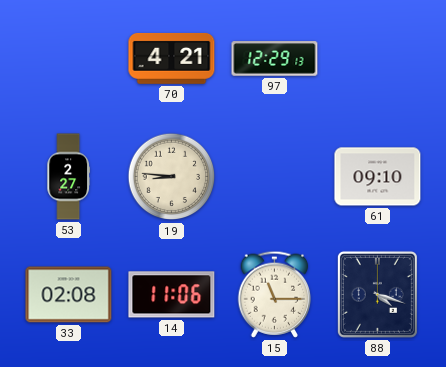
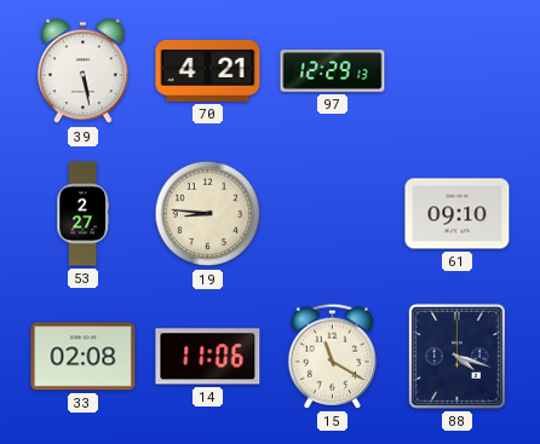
39: none -> 5:28
15: 11:15 -> 11:20
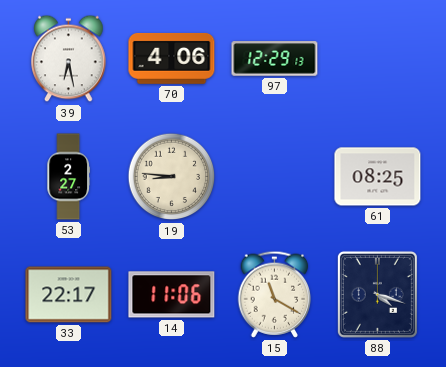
39: 5:28 -> 6:28
70: 4:21 -> 4:06
61: 09:10 -> 08:25
33: 02:08 -> 22:17
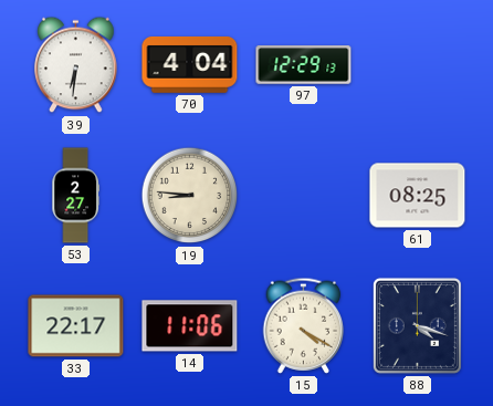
39: 6:28 -> 6:31
70: 4:06 -> 4:04
15: 11:20 -> 4:20
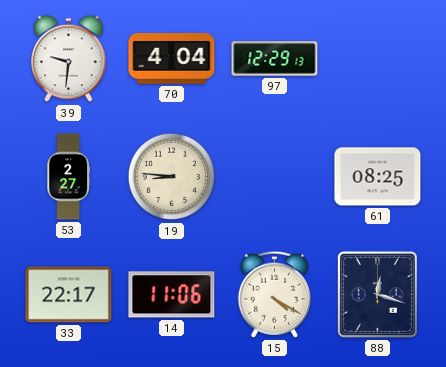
39: 6:31 -> 9:31
88: 4:18 -> 12:18
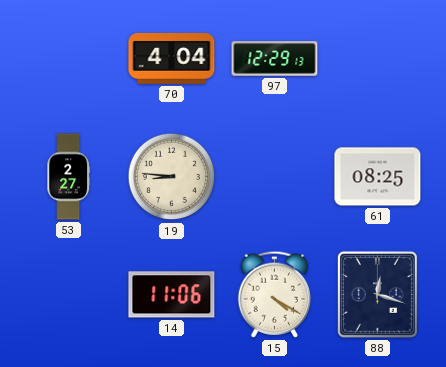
39: 9:31 -> none
33: 22:17 -> none
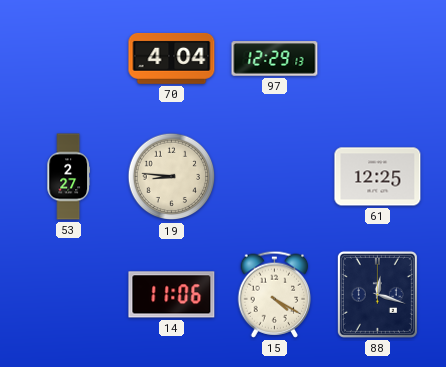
61: 08:25 -> 12:25
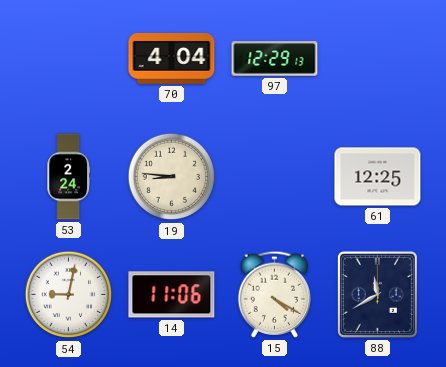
53: 2:27 -> 2:24
54: none -> 9:02
88: 12:18 -> 11:40
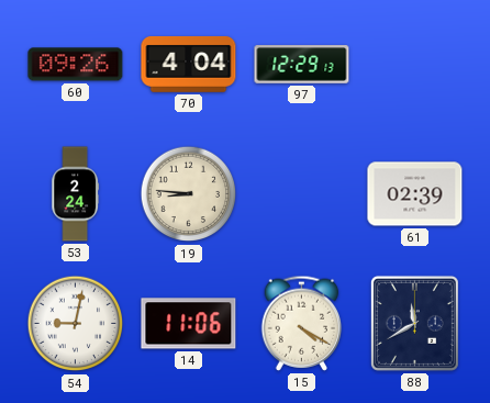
60: none -> 09:26
61: 12:25 -> 02:39
